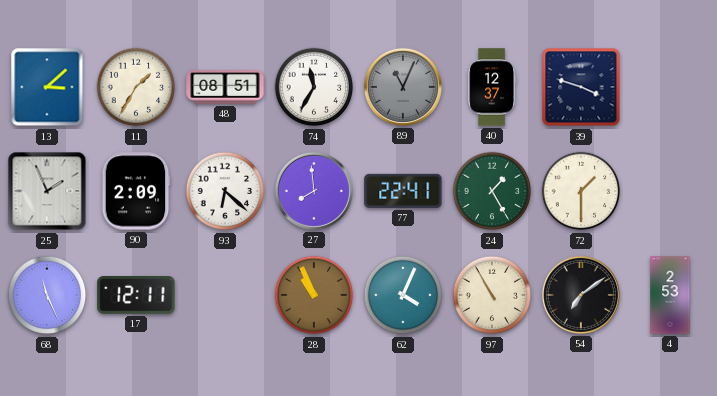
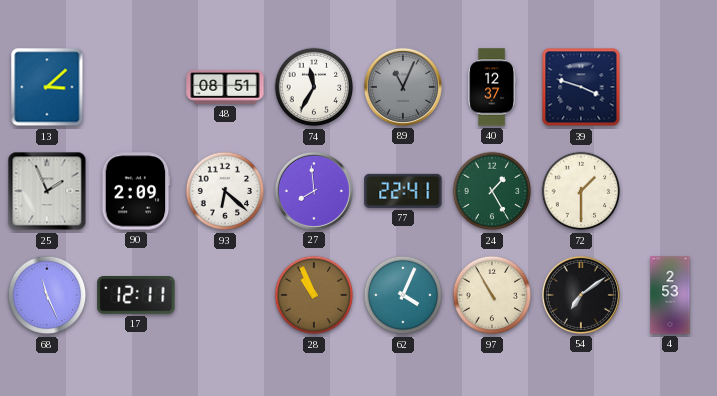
11: 1:35 -> none
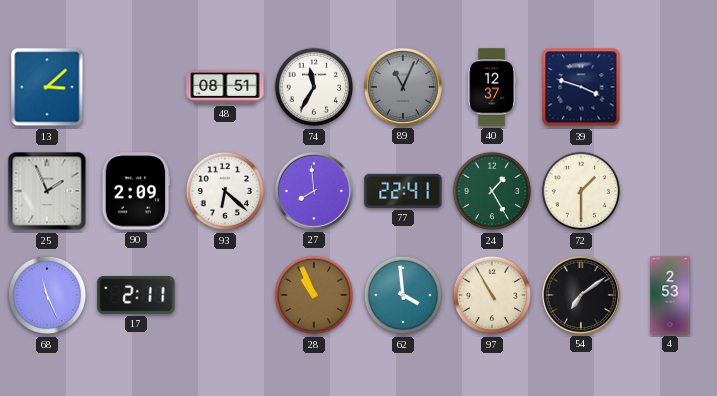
17: 12:11 -> 2:11
62: 4:04 -> 3:59
